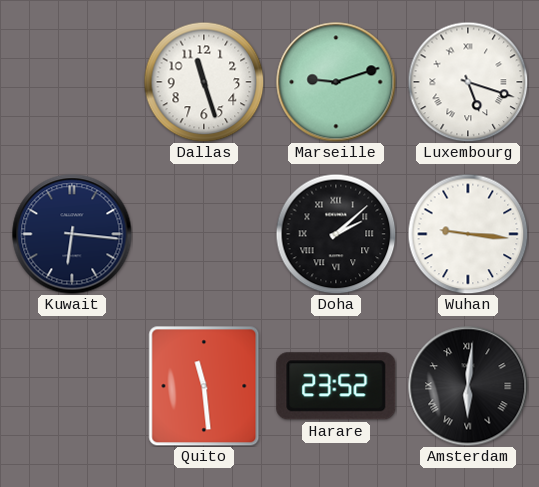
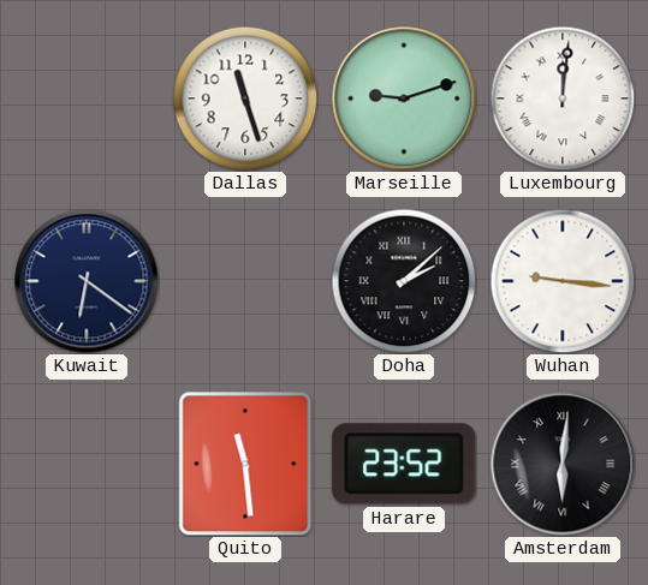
Luxembourg: 5:18 -> 12:01
Kuwait: 6:16 -> 6:21
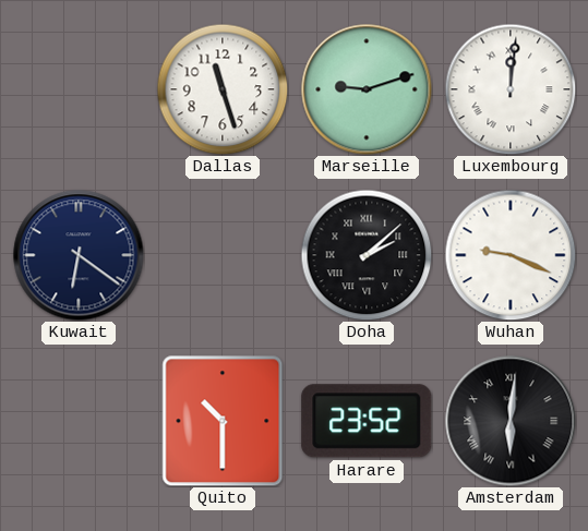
Wuhan: 9:16 -> 9:19
Quito: 11:29 -> 10:30
